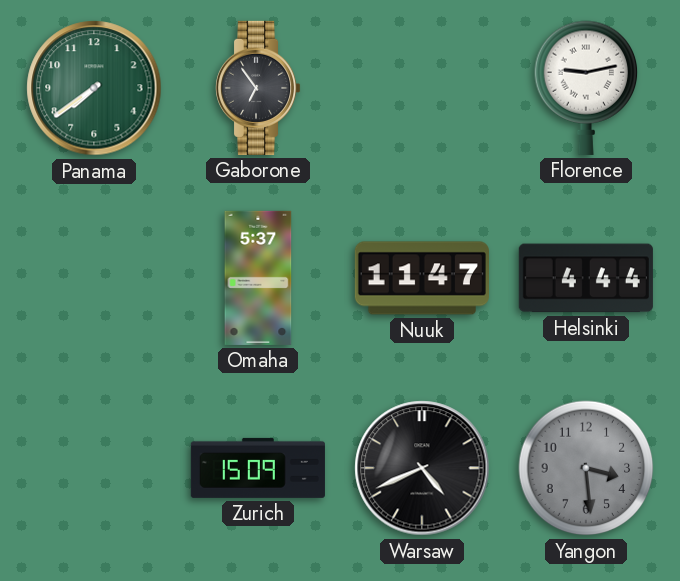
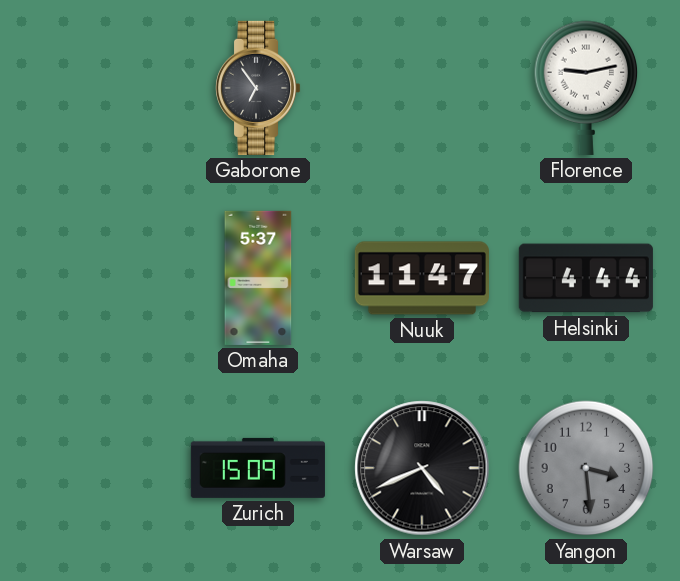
Panama: 7:39 -> none
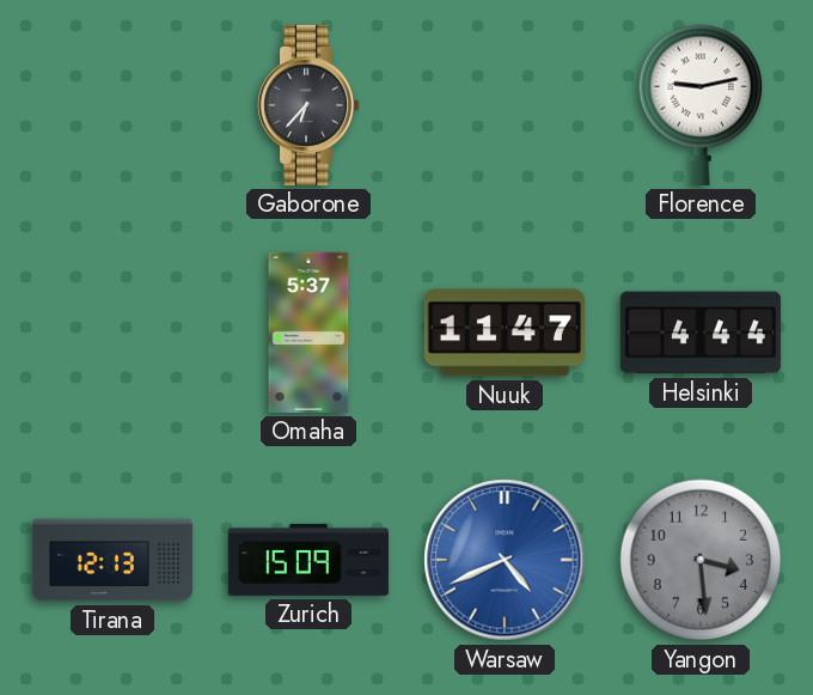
Gaborone: 6:54 -> 6:37
Tirana: none -> 12:13
Warsaw dial: black -> blue
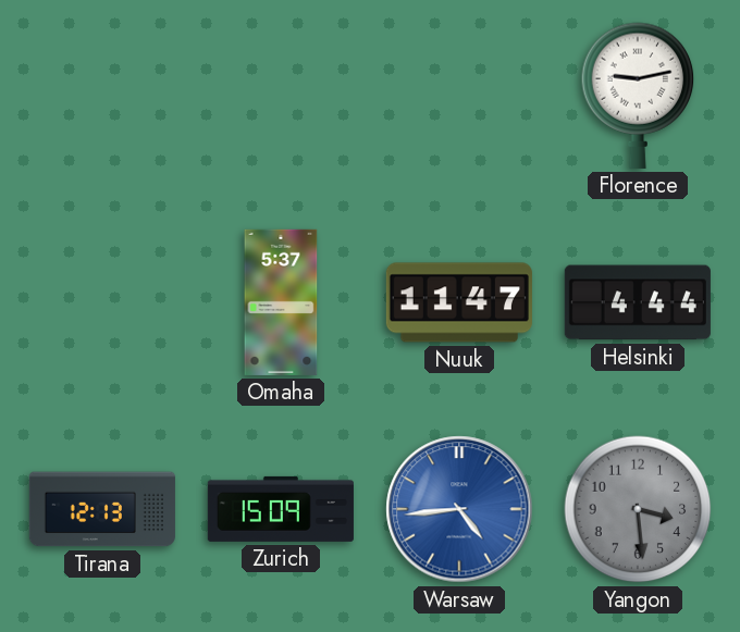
Gaborone: 6:37 -> none
Warsaw: 4:41 -> 4:44
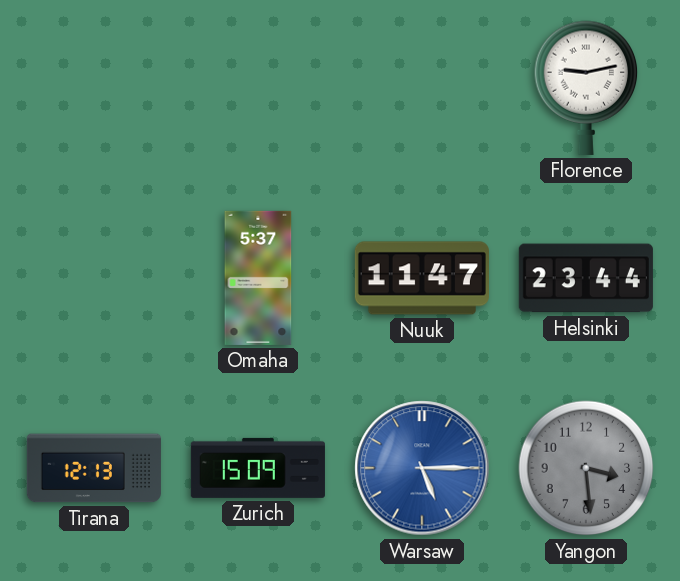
Helsinki: 4:44 -> 23:44
Warsaw: 4:44 -> 5:15
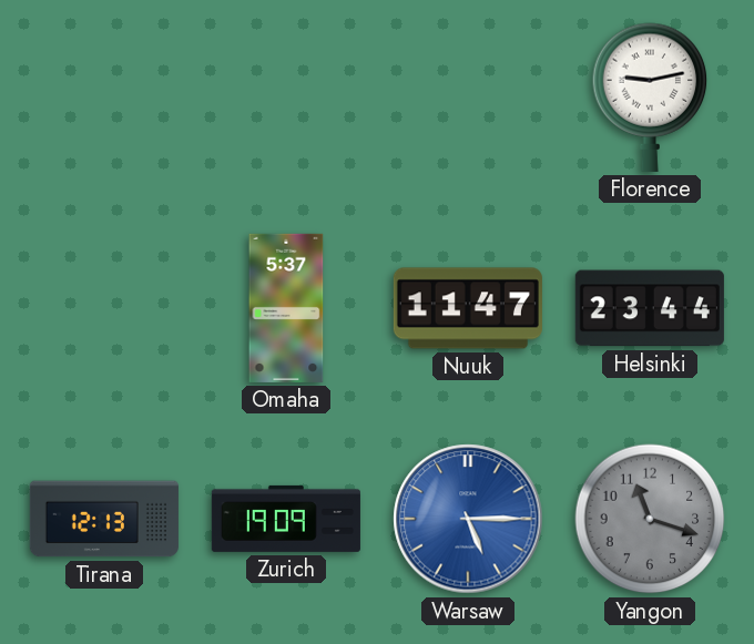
Zurich: 15:09 -> 19:09
Yangon: 3:29 -> 11:18
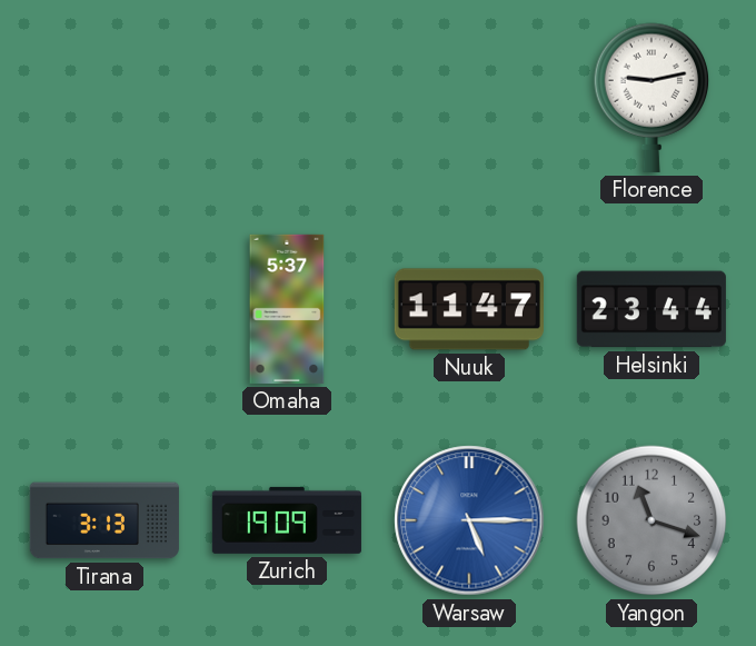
Tirana: 12:13 -> 3:13
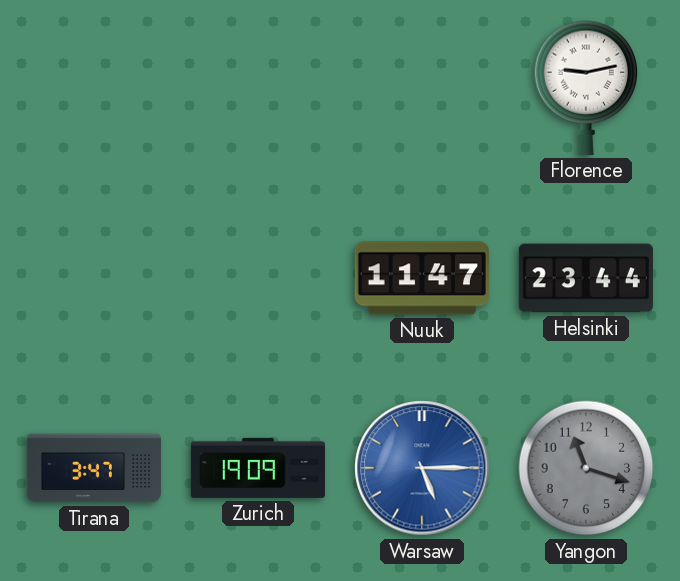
Omaha: 5:37 -> none
Tirana: 3:13 -> 3:47
